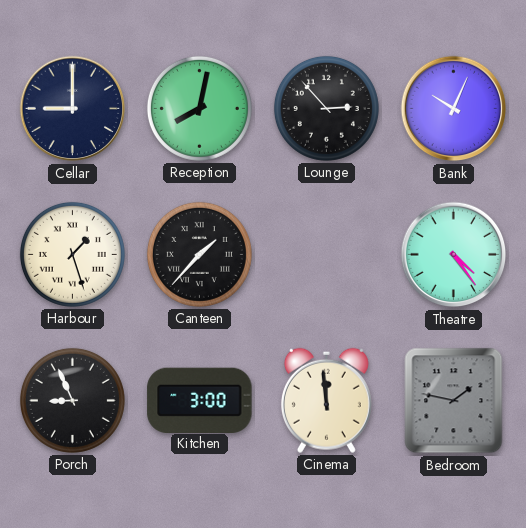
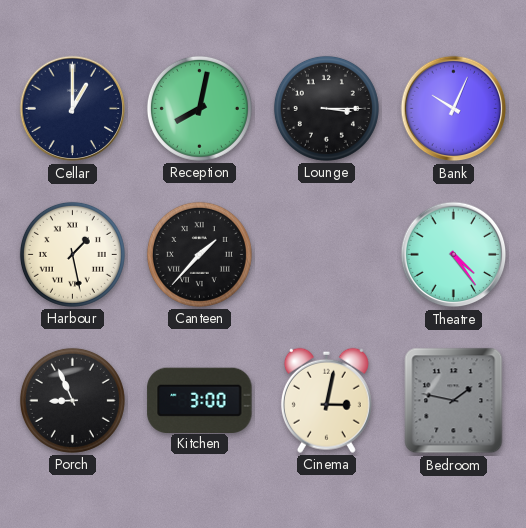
Cellar: 9:00 -> 1:00
Lounge: 2:53 -> 3:15
Harbour: 1:27 -> 1:28
Cinema: 11:59 -> 3:02
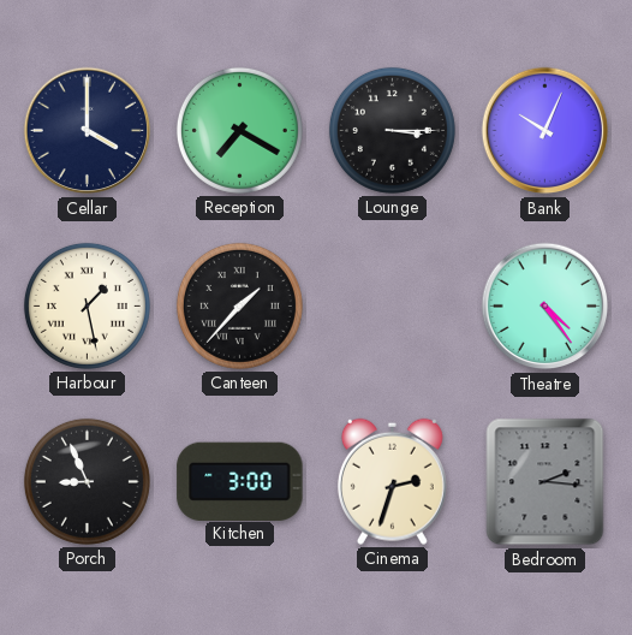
Cellar: 1:00 -> 4:00
Reception: 8:02 -> 7:20
Cinema: 3:02 -> 2:33
Bedroom: 1:47 -> 2:16
